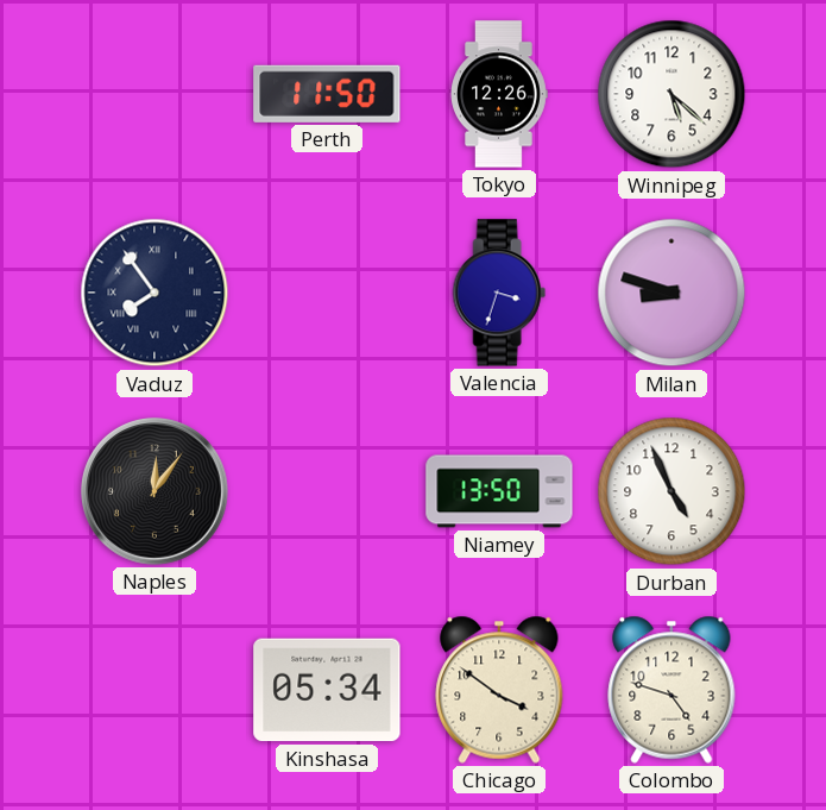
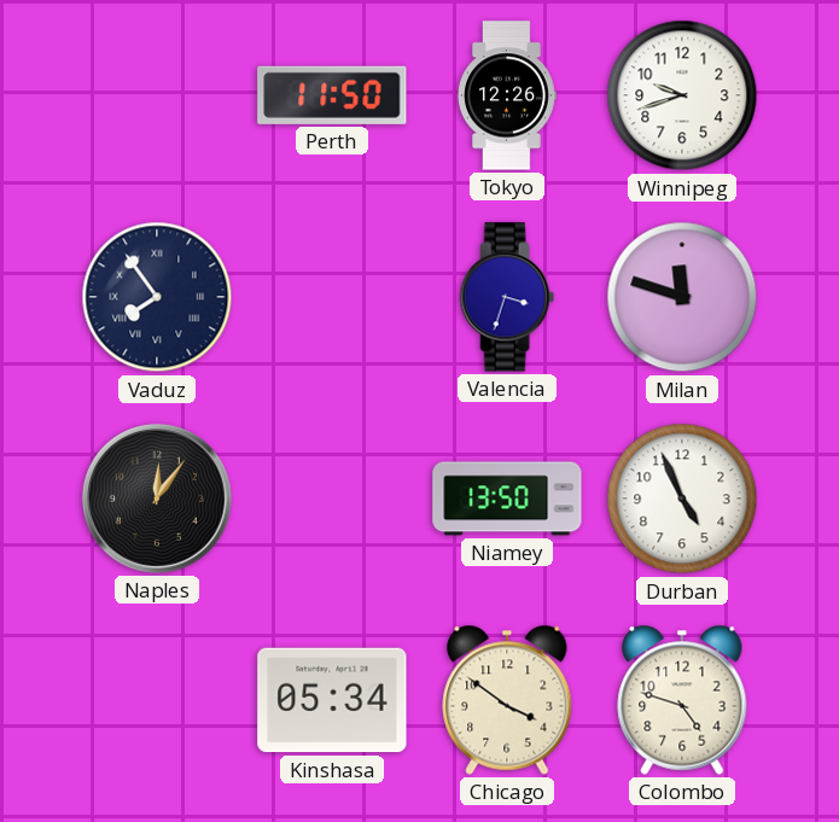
Winnipeg: 5:22 -> 9:42
Milan: 8:48 -> 11:48
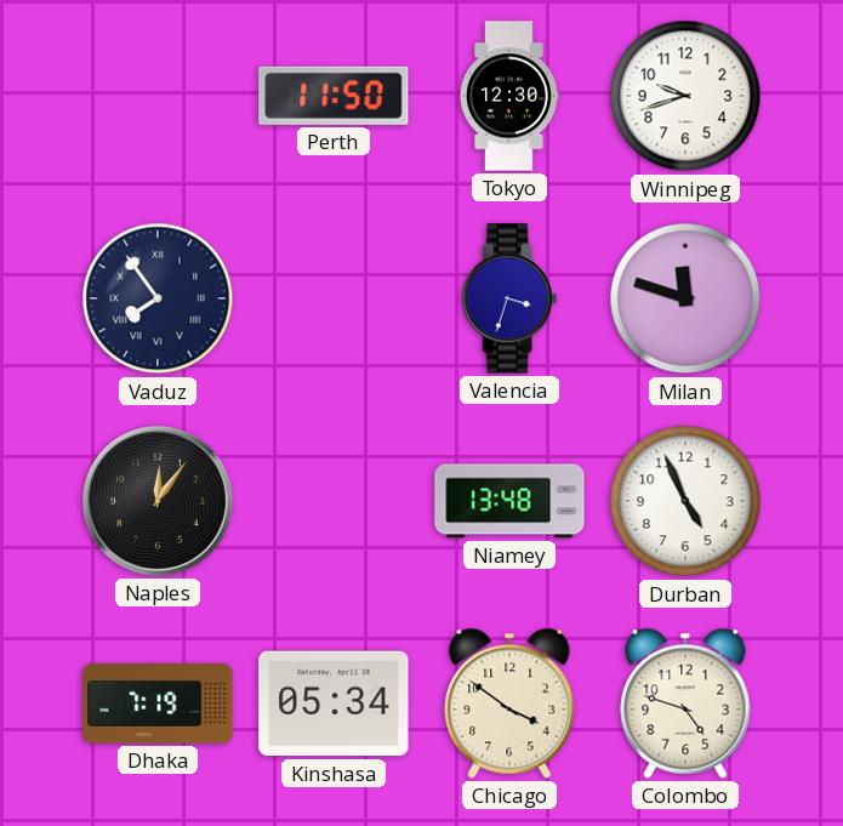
Tokyo: 12:26 -> 12:30
Niamey: 13:50 -> 13:48
Dhaka: none -> 7:19
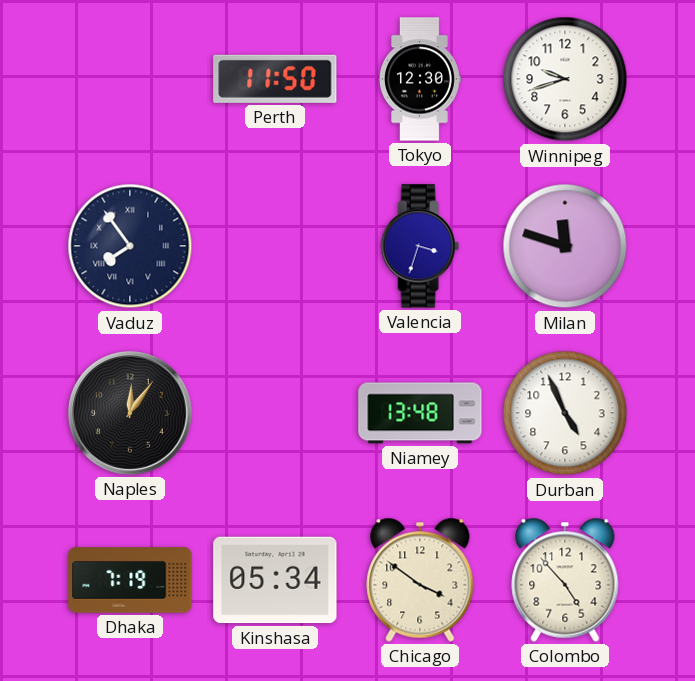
Colombo: 4:48 -> 4:53
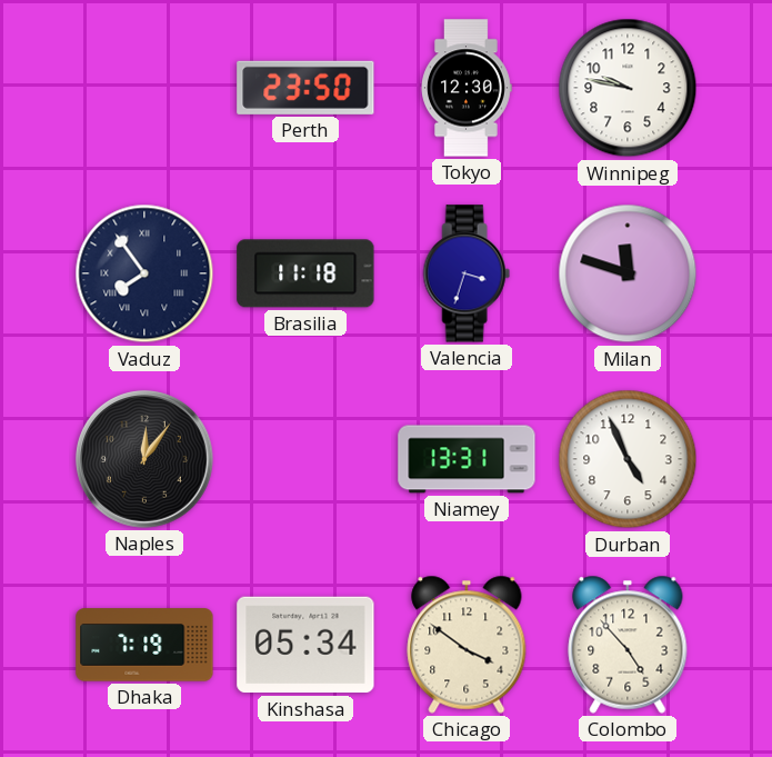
Perth: 11:50 -> 23:50
Winnipeg: 9:42 -> 9:47
Brasilia: none -> 11:18
Niamey: 13:48 -> 13:31
